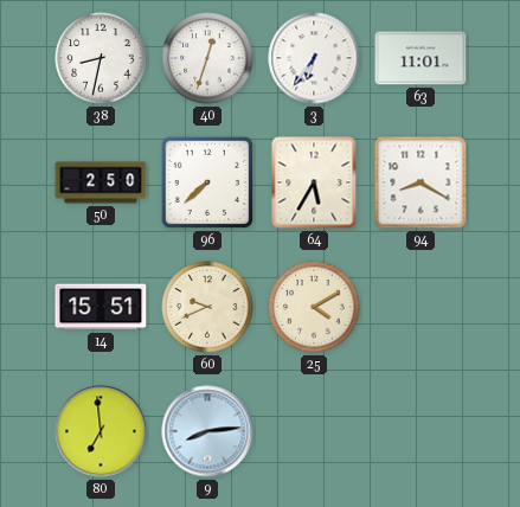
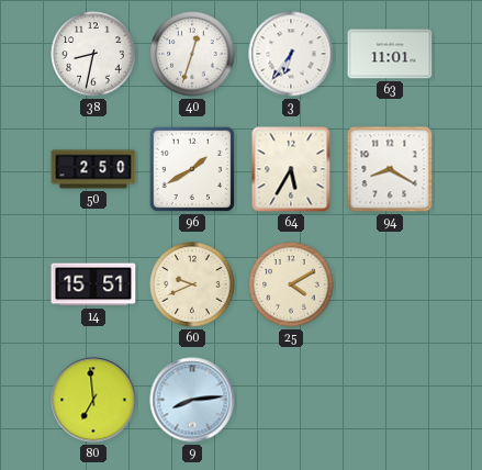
96: 7:38 -> 1:40
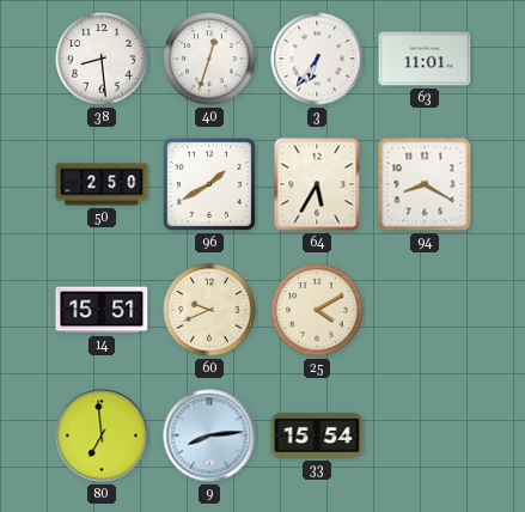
38: 8:32 -> 8:29
33: none -> 15:54
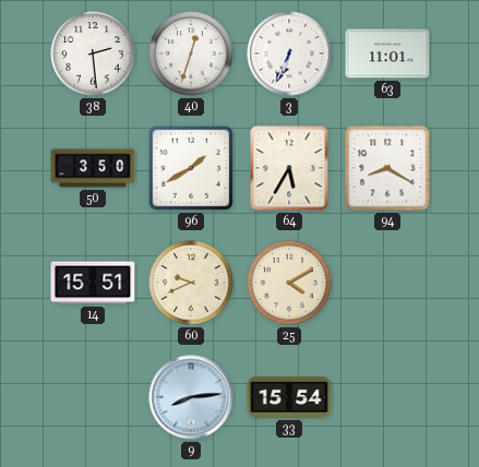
38: 8:29 -> 2:29
3: 6:36 -> 6:34
50: 2:50 -> 3:50
80: 6:59 -> none
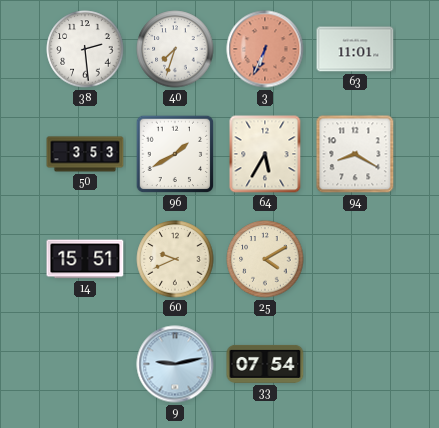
40: 12:33 -> 7:33
3 dial: white -> salmon
50: 3:50 -> 3:53
9: 8:14 -> 9:13
33: 15:54 -> 07:54
